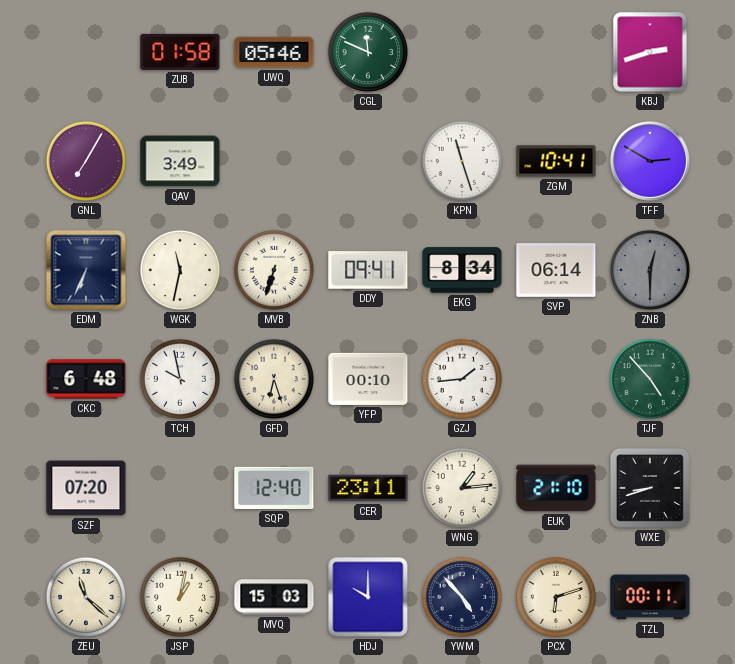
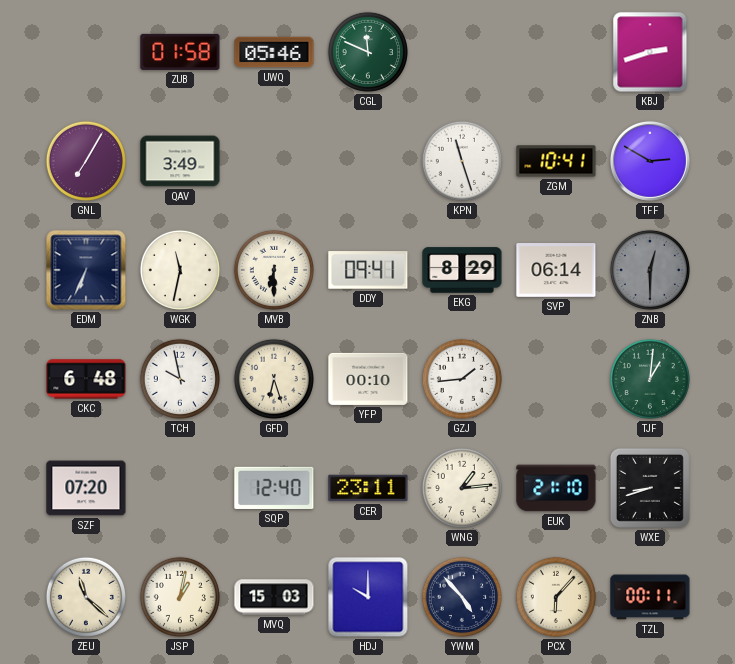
MVB: 6:33 -> 6:30
EKG: 8:34 -> 8:29
TJF: 4:53 -> 1:01
PCX: 6:12 -> 6:07
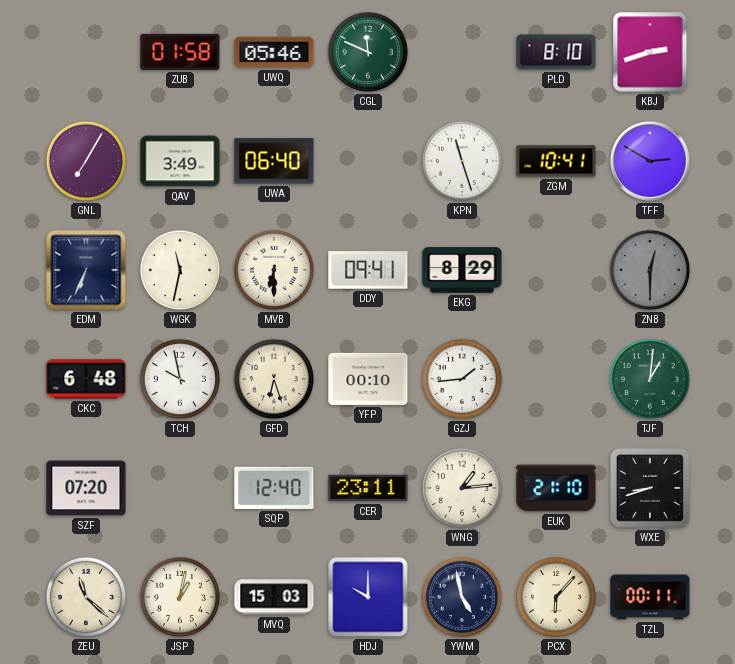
PLD: none -> 8:10
UWA: none -> 06:40
SVP: 06:14 -> none
YWM: 4:53 -> 4:58
